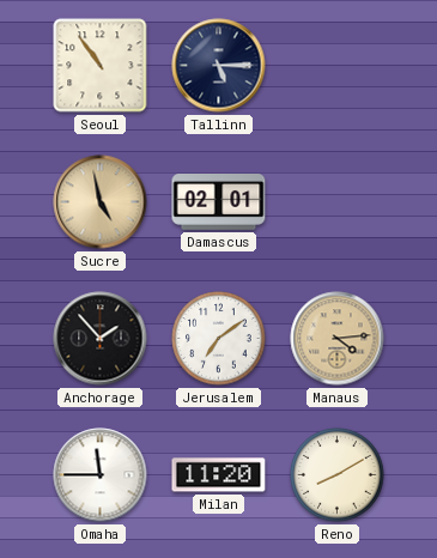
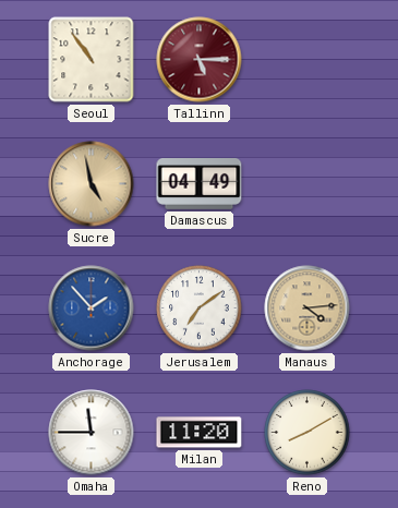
Tallinn dial: navy -> burgundy
Damascus: 02:01 -> 04:49
Anchorage dial: black -> blue
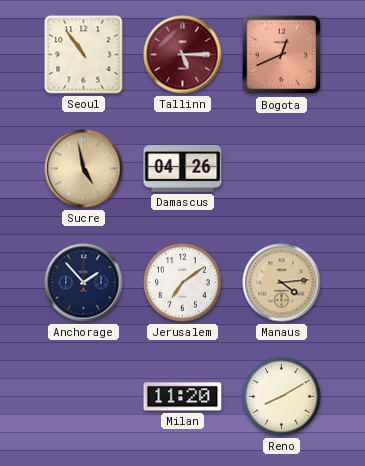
Bogota: none -> 12:41
Damascus: 04:49 -> 04:26
Anchorage dial: blue -> navy
Omaha: 11:45 -> none
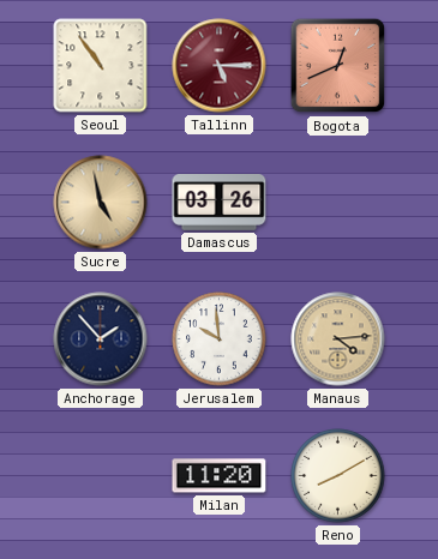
Damascus: 04:26 -> 03:26
Jerusalem: 7:09 -> 9:59
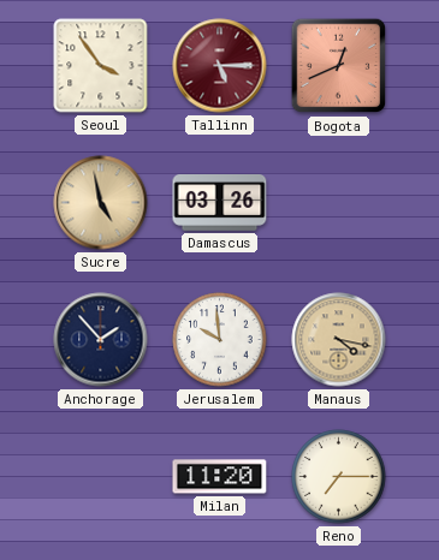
Seoul: 10:54 -> 3:54
Manaus: 4:14 -> 4:17
Reno: 8:10 -> 7:15
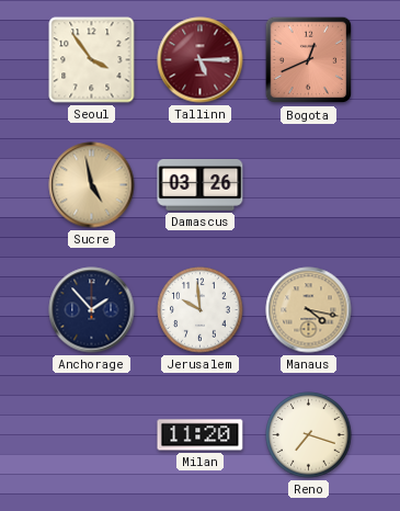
Reno: 7:15 -> 7:18
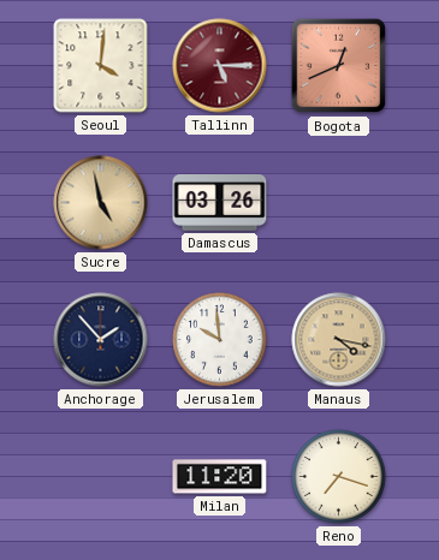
Seoul: 3:54 -> 4:01
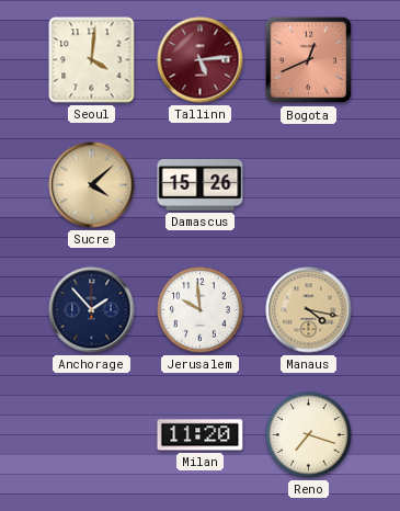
Tallinn: 5:15 -> 5:14
Sucre: 4:58 -> 4:08
Damascus: 03:26 -> 15:26
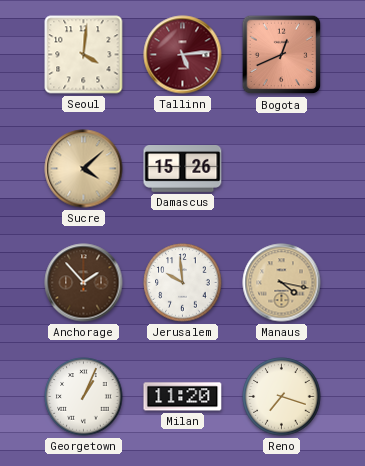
Anchorage dial: navy -> brown
Georgetown: none -> 1:04
